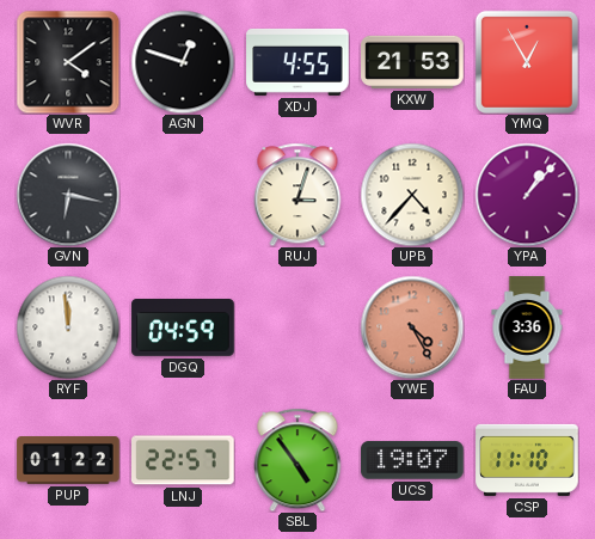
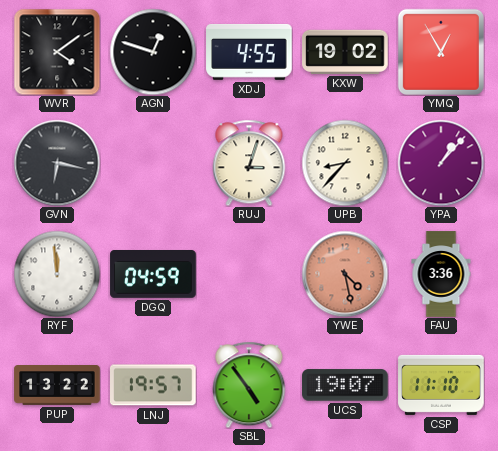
KXW: 21:53 -> 19:02
UPB: 4:37 -> 8:37
YWE: 4:25 -> 4:28
PUP: 01:22 -> 13:22
LNJ: 22:57 -> 19:57
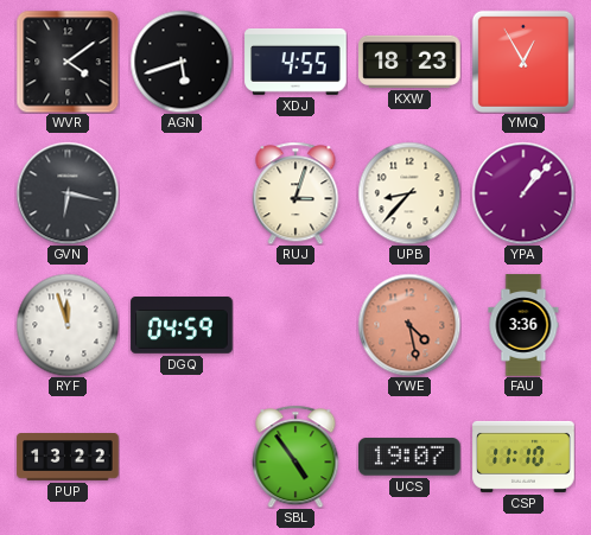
AGN: 12:48 -> 5:42
KXW: 19:02 -> 18:23
RYF: 11:59 -> 11:57
LNJ: 19:57 -> none
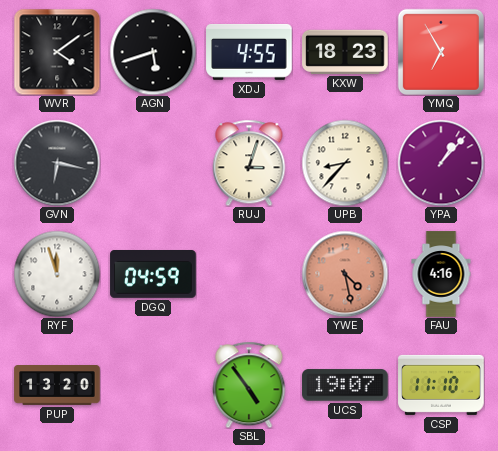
YMQ: 12:55 -> 6:55
FAU: 3:36 -> 4:16
PUP: 13:22 -> 13:20
